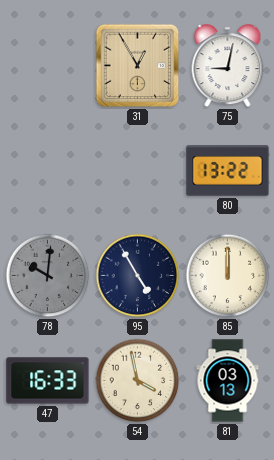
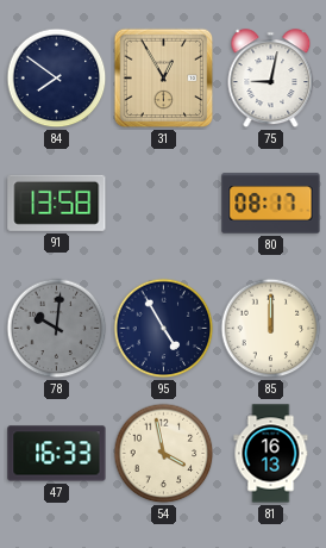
84: none -> 7:51
91: none -> 13:58
80: 13:22 -> 08:17
81: 03:13 -> 16:13
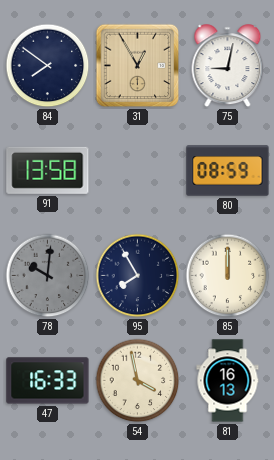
80: 08:17 -> 08:59
95: 4:55 -> 7:55
